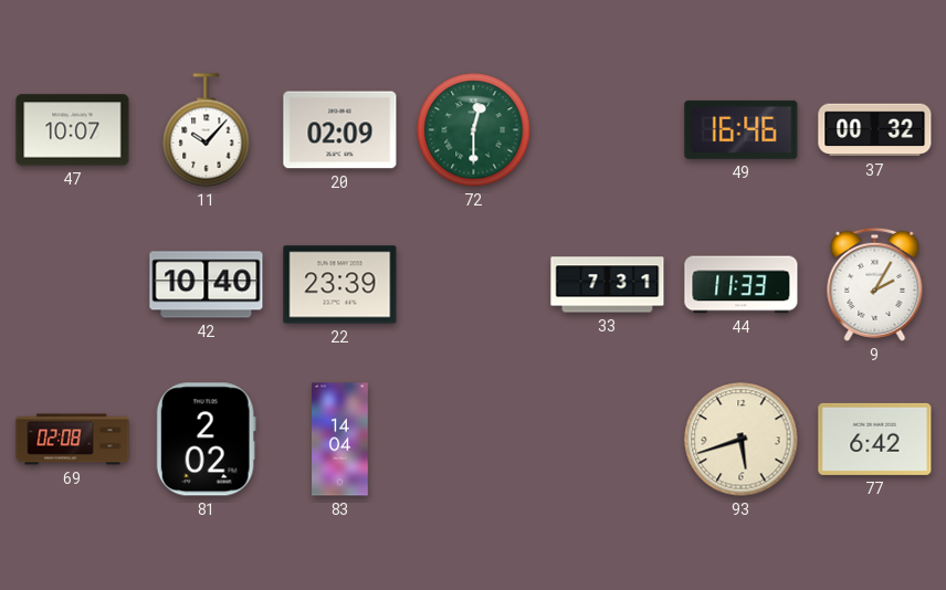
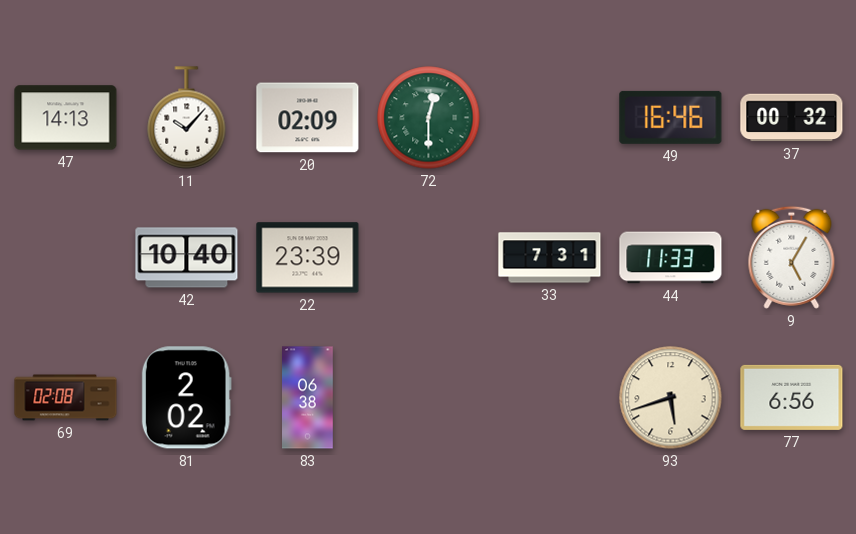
47: 10:07 -> 14:13
9: 2:05 -> 5:05
83: 14:04 -> 06:38
77: 6:42 -> 6:56
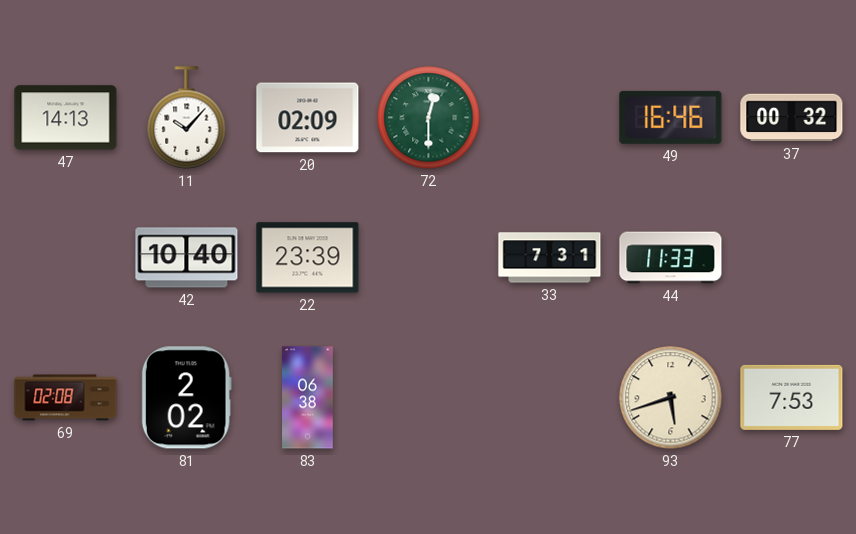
9: 5:05 -> none
77: 6:56 -> 7:53
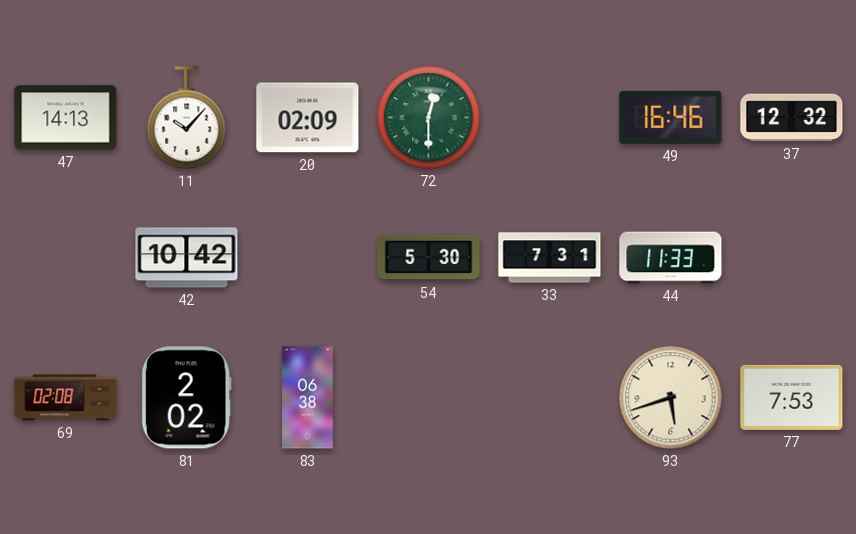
37: 00:32 -> 12:32
42: 10:40 -> 10:42
22: 23:39 -> none
54: none -> 5:30
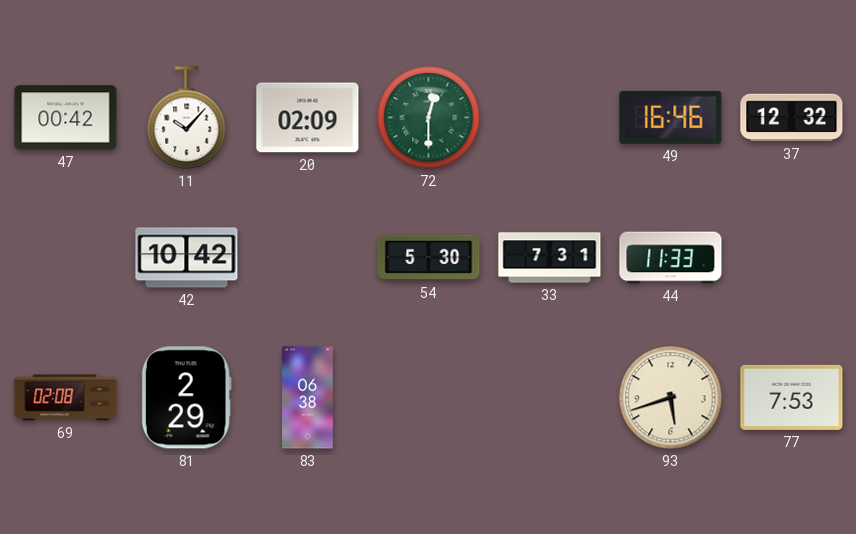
47: 14:13 -> 00:42
81: 2:02 -> 2:29
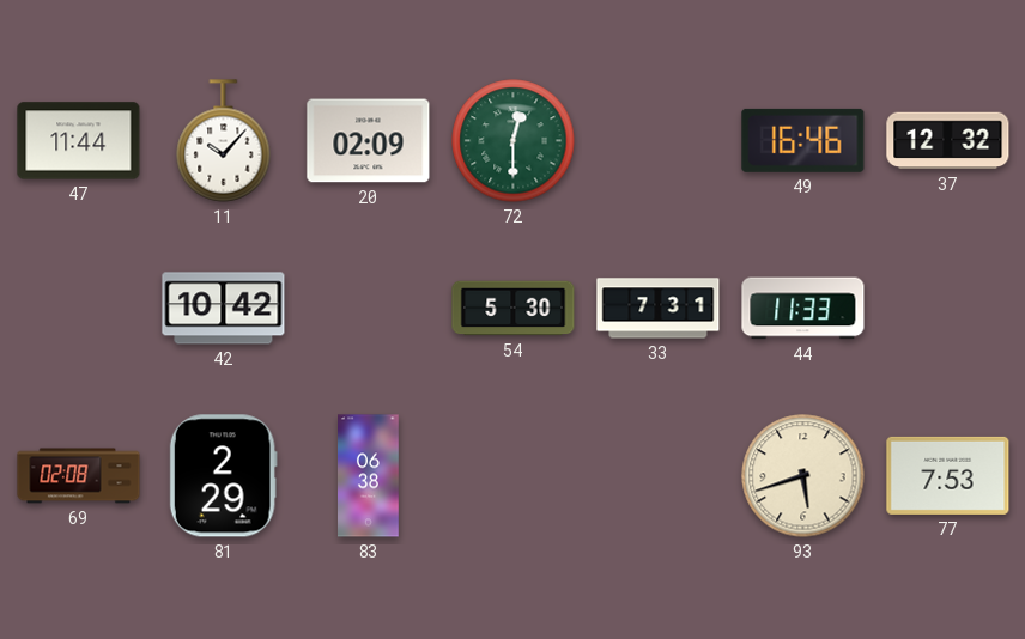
47: 00:42 -> 11:44
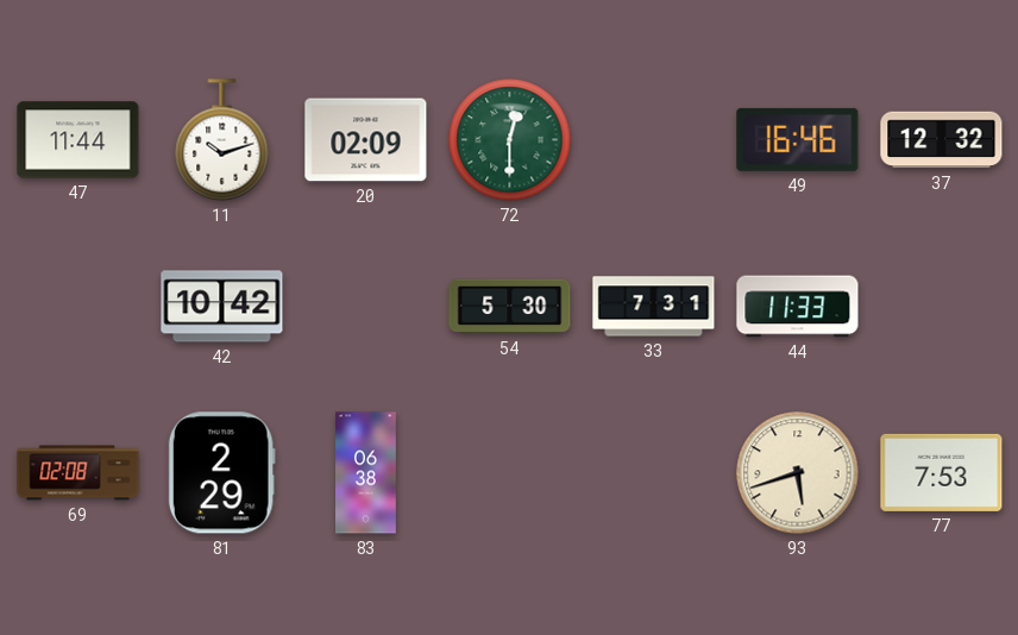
11: 10:07 -> 10:12
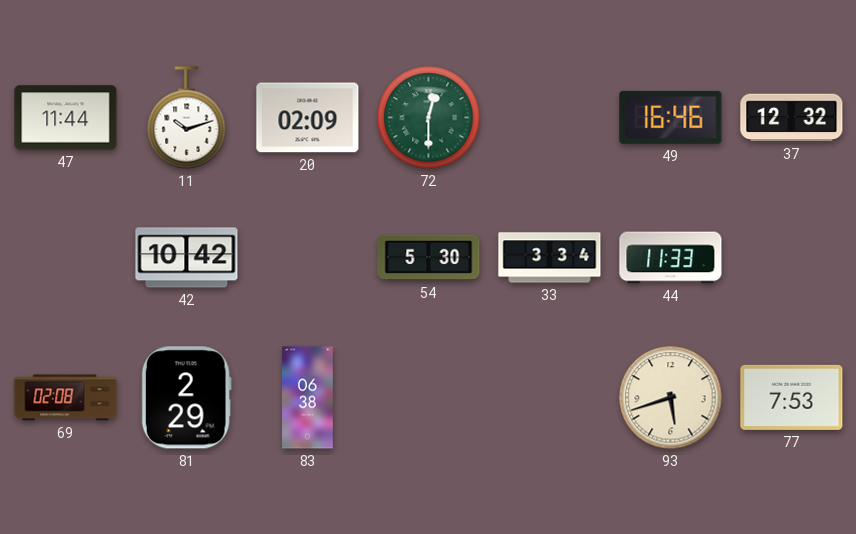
33: 7:31 -> 3:34
